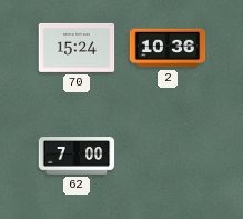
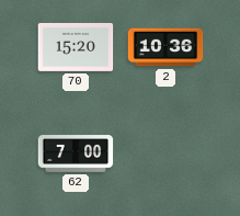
70: 15:24 -> 15:20
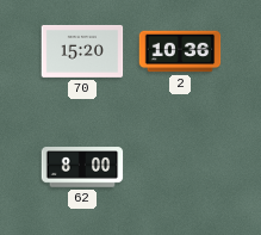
62: 7:00 -> 8:00
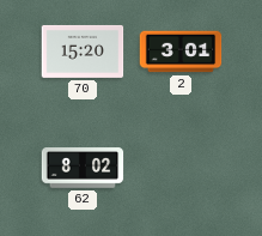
2: 10:36 -> 3:01
62: 8:00 -> 8:02
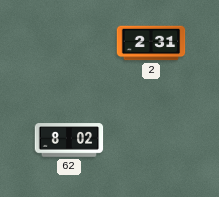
70: 15:20 -> none
2: 3:01 -> 2:31
